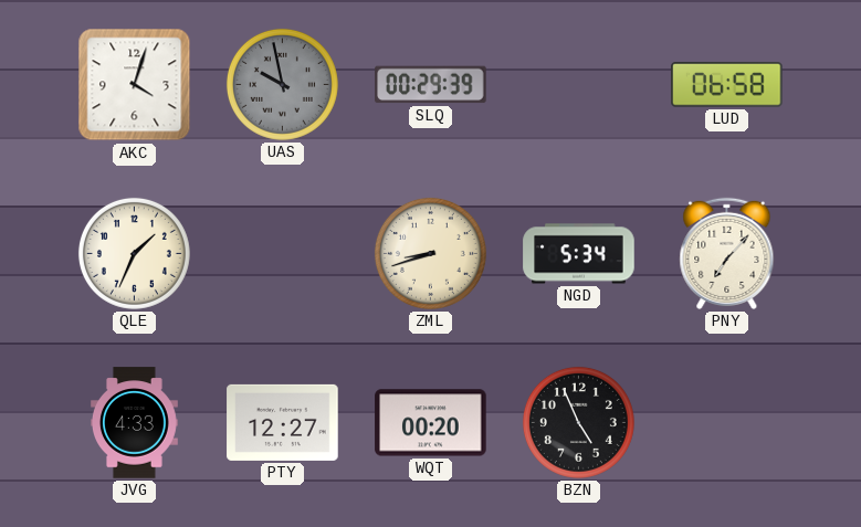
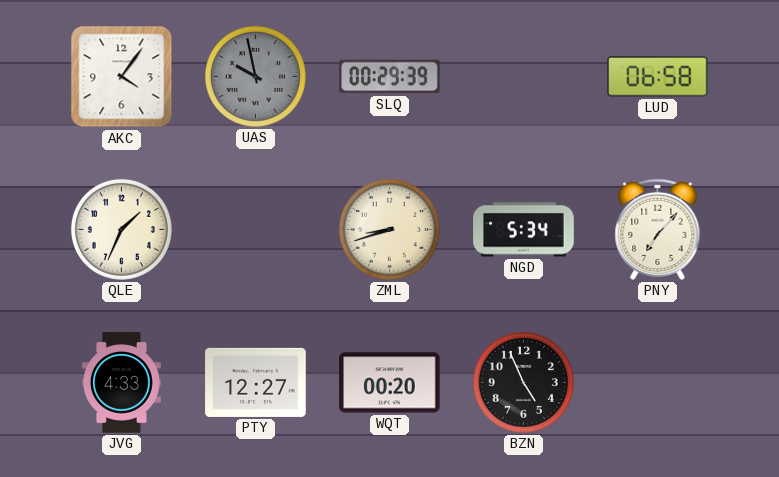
AKC: 4:03 -> 4:06
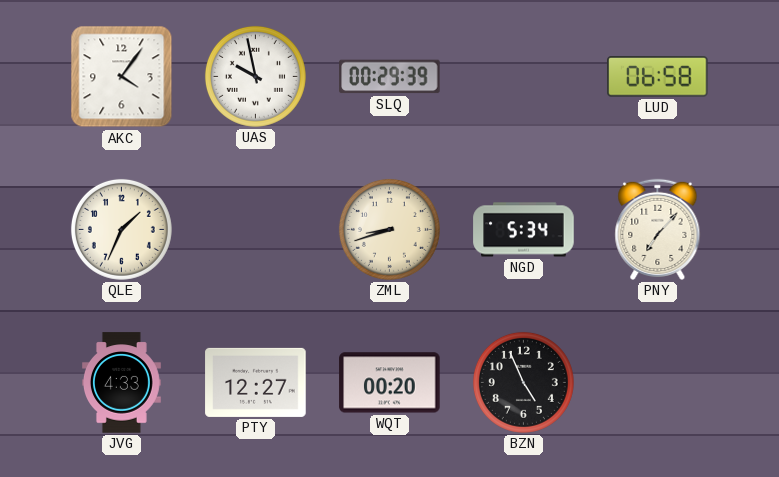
UAS dial: grey -> white
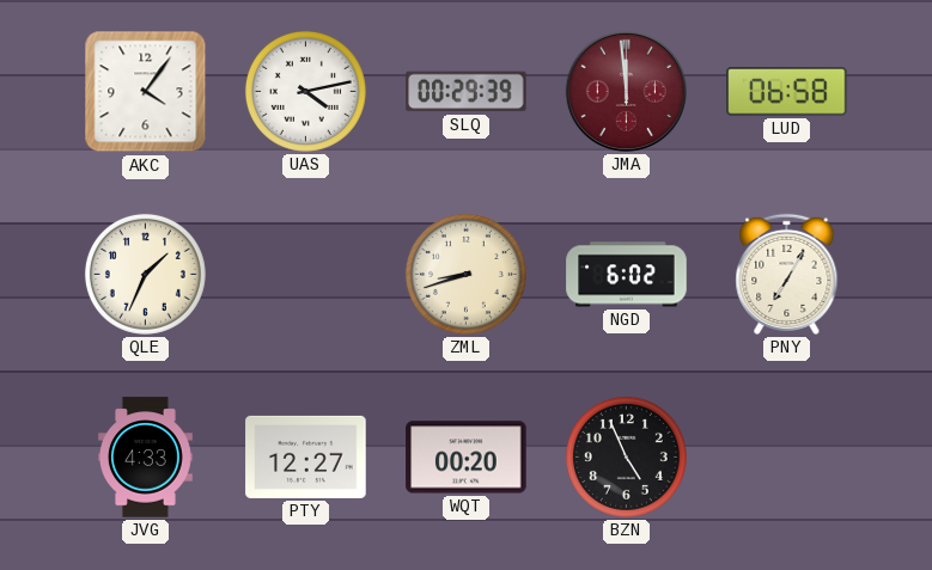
UAS: 9:58 -> 4:13
JMA: none -> 11:59
NGD: 5:34 -> 6:02
PNY: 7:07 -> 7:05
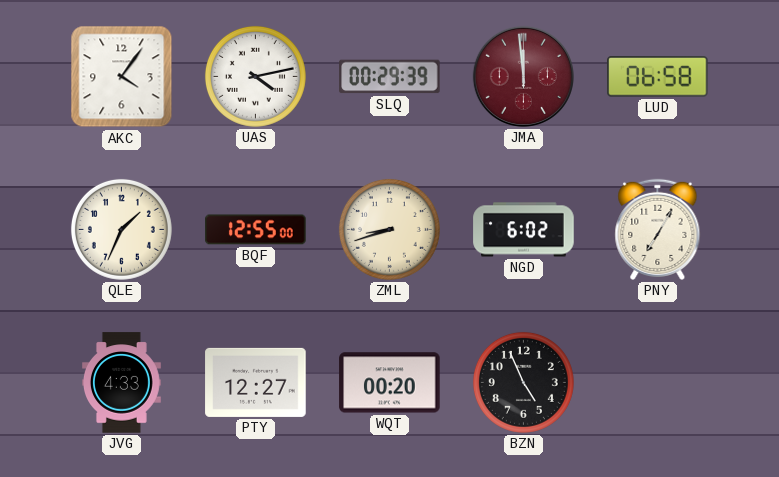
BQF: none -> 12:55
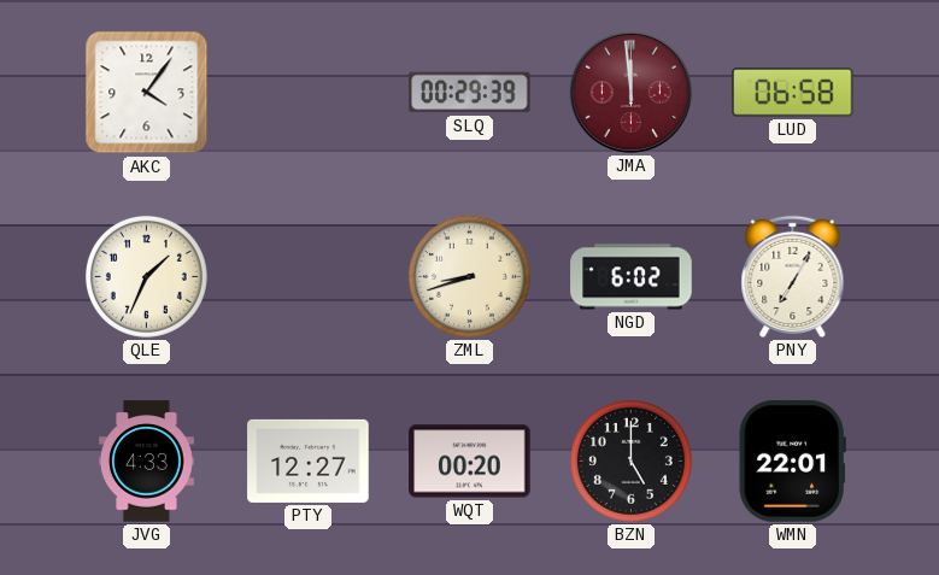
UAS: 4:13 -> none
BQF: 12:55 -> none
BZN: 4:56 -> 5:00
WMN: none -> 22:01
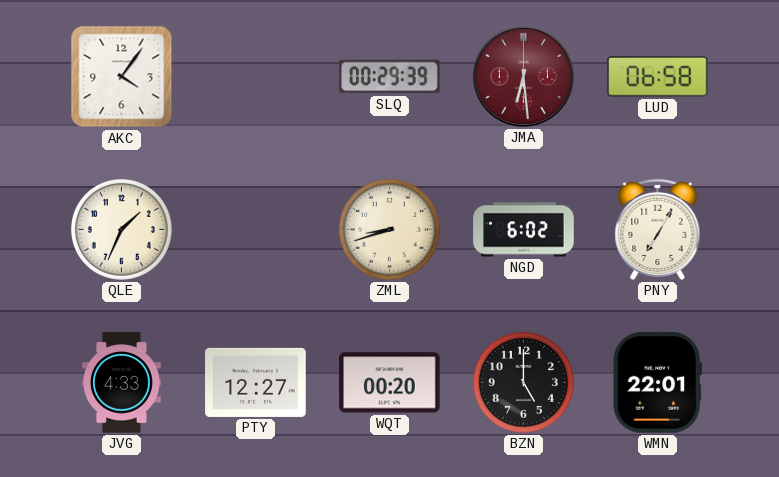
JMA: 11:59 -> 6:29
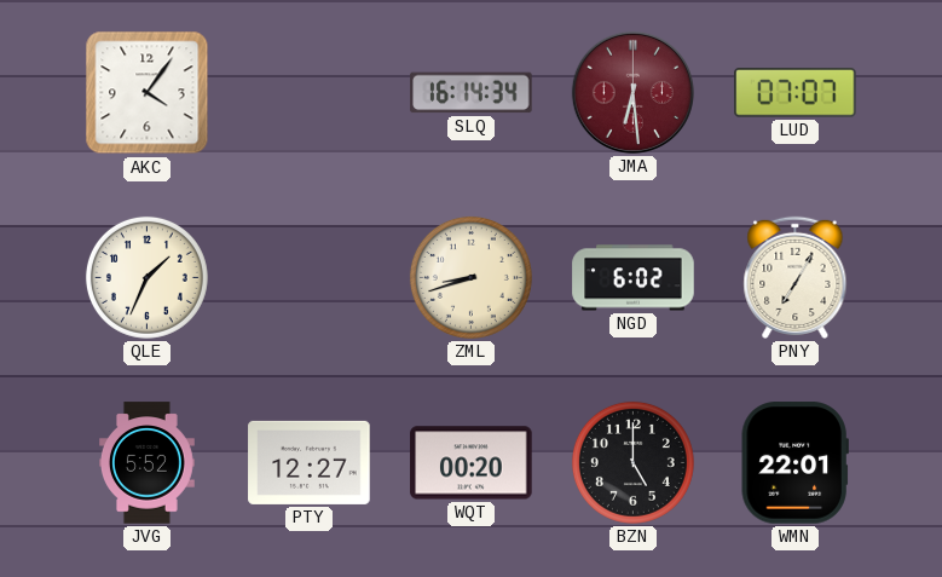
SLQ: 00:29 -> 16:14
LUD: 06:58 -> 07:07
JVG: 4:33 -> 5:52
